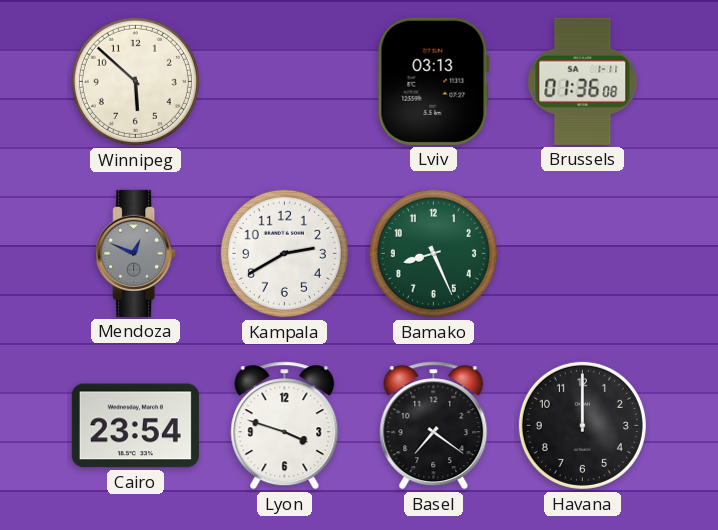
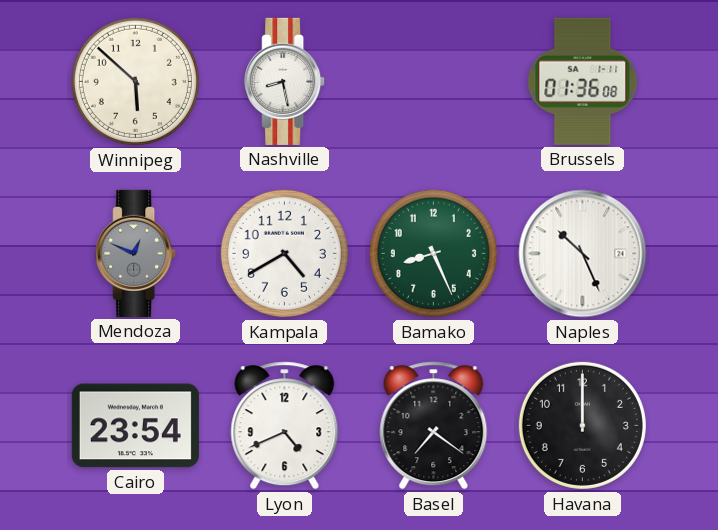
Nashville: none -> 8:28
Lviv: 03:13 -> none
Kampala: 2:40 -> 4:40
Naples: none -> 10:26
Lyon: 3:48 -> 4:41
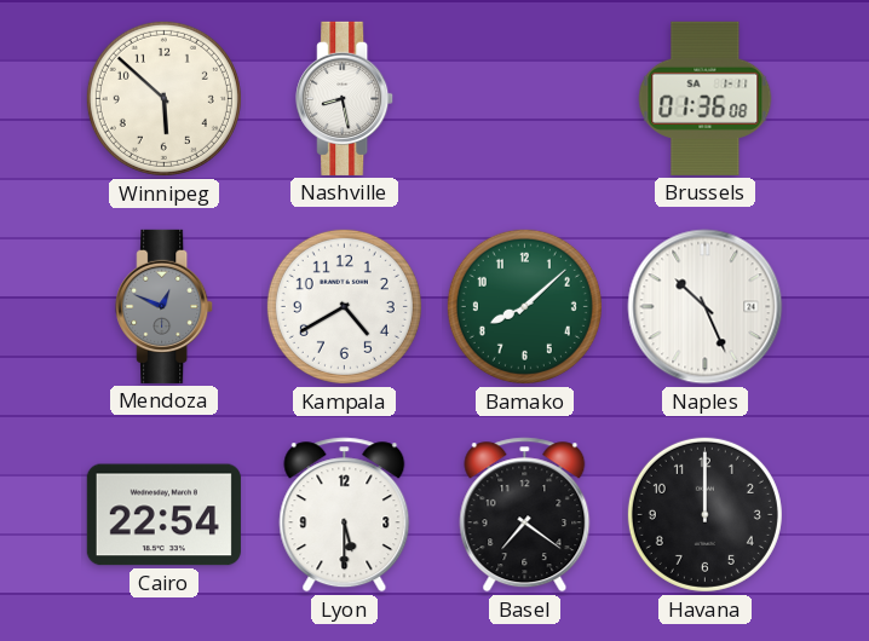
Bamako: 8:26 -> 8:08
Cairo: 23:54 -> 22:54
Lyon: 4:41 -> 5:30
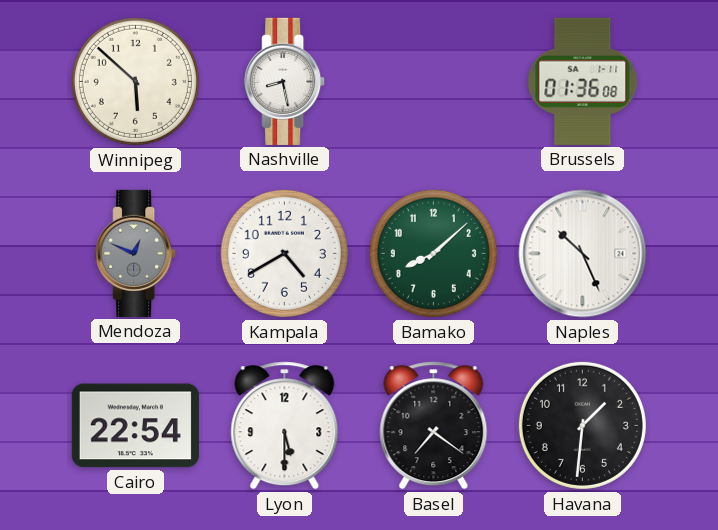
Havana: 12:00 -> 1:31
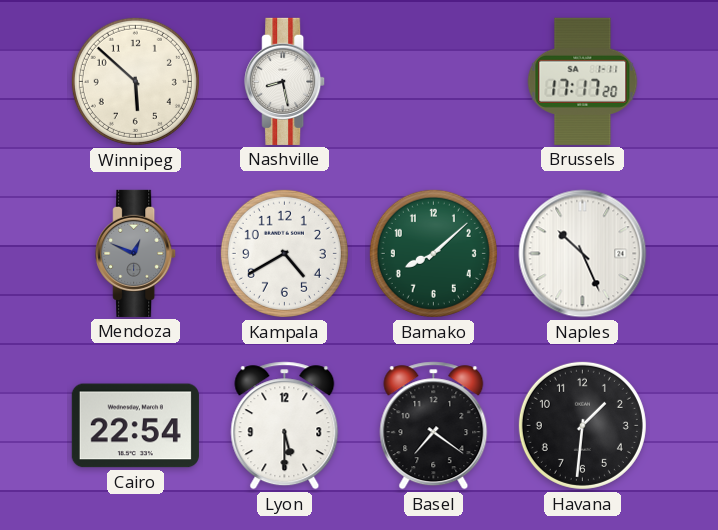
Brussels: 01:36 -> 17:17
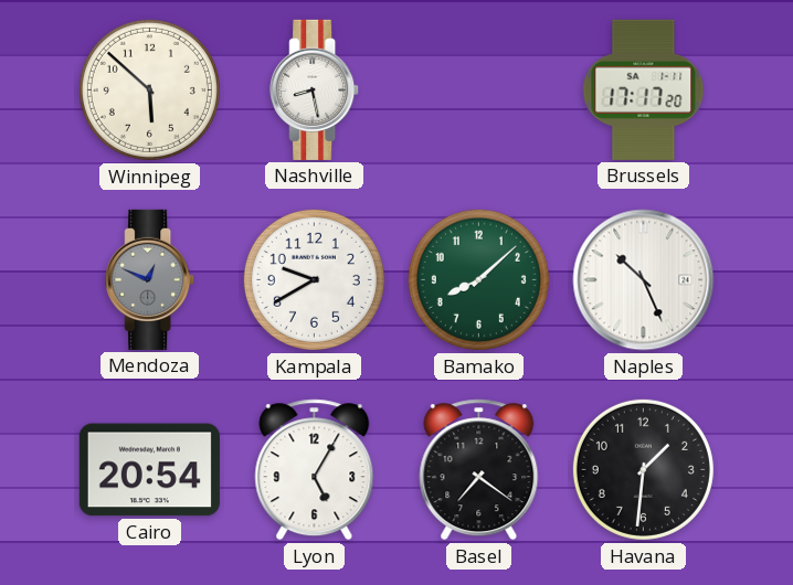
Kampala: 4:40 -> 9:40
Cairo: 22:54 -> 20:54
Lyon: 5:30 -> 5:05
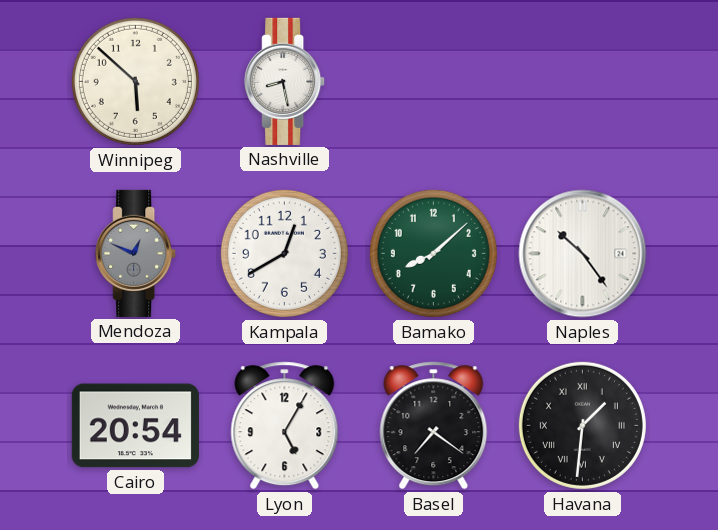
Brussels: 17:17 -> none
Kampala: 9:40 -> 12:40
Naples: 10:26 -> 10:24
Havana numerals: Arabic -> Roman
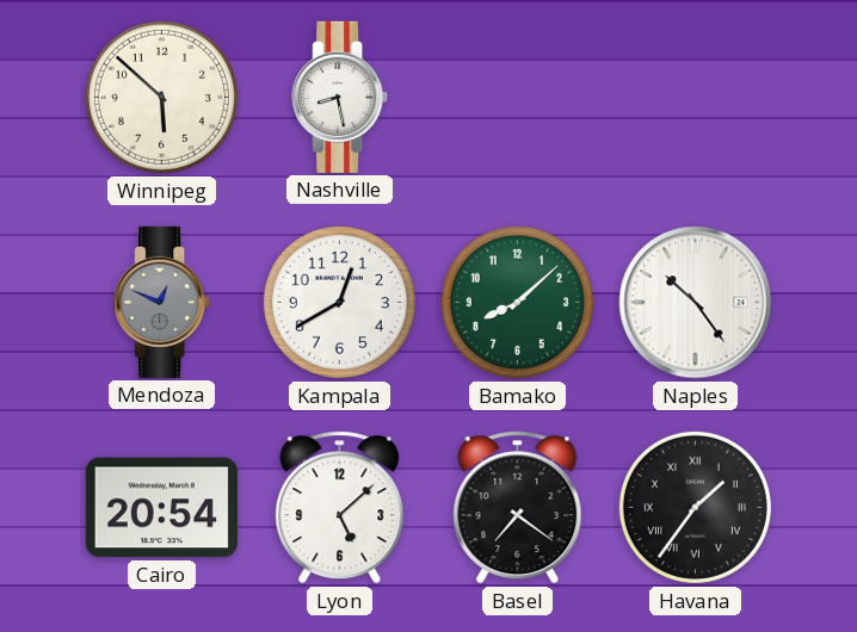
Lyon: 5:05 -> 5:08
Havana: 1:31 -> 1:36
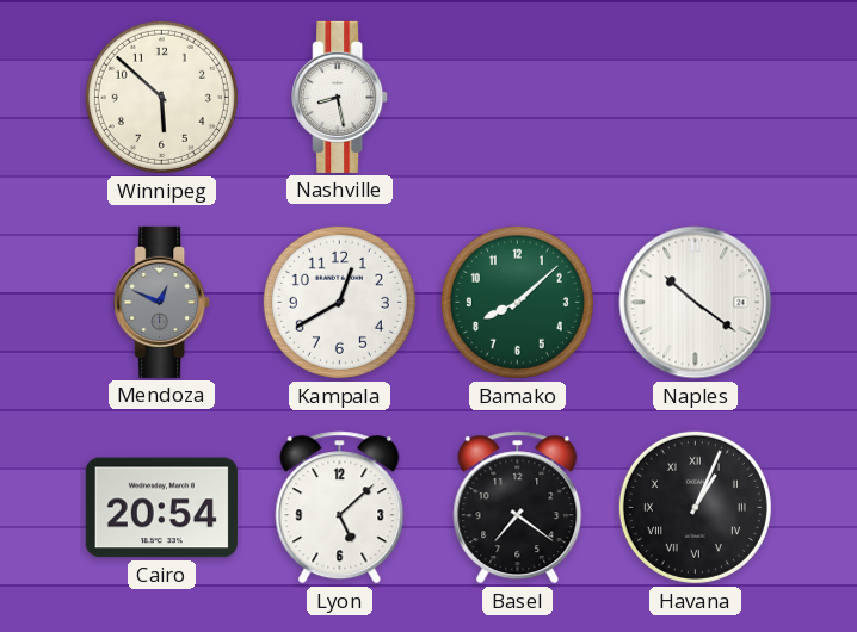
Naples: 10:24 -> 10:21
Havana: 1:36 -> 1:04
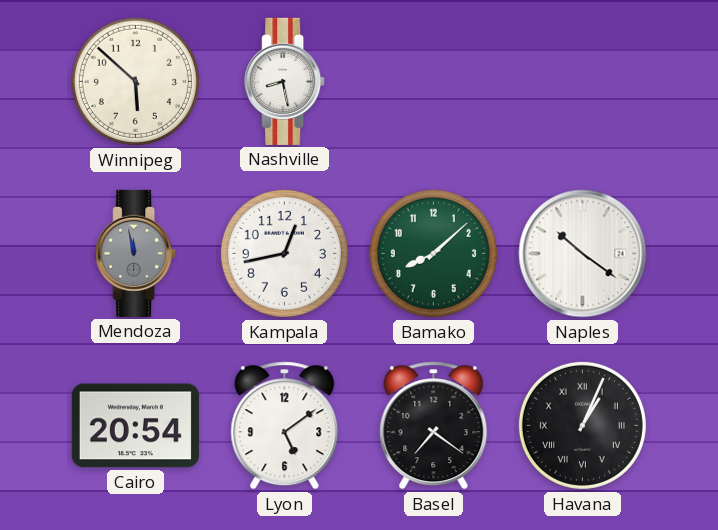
Mendoza: 12:49 -> 11:58
Kampala: 12:40 -> 12:43
Lyon: 5:08 -> 5:09
